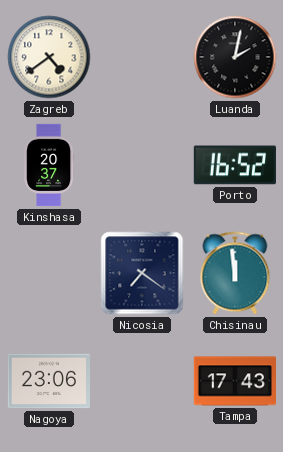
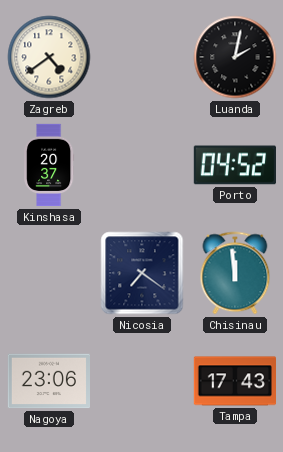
Porto: 16:52 -> 04:52
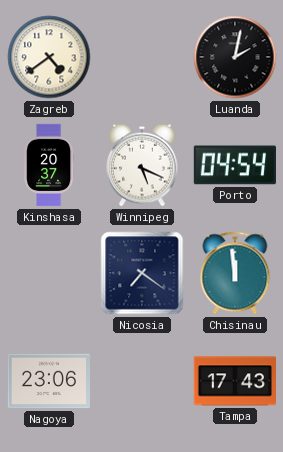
Winnipeg: none -> 5:19
Porto: 04:52 -> 04:54
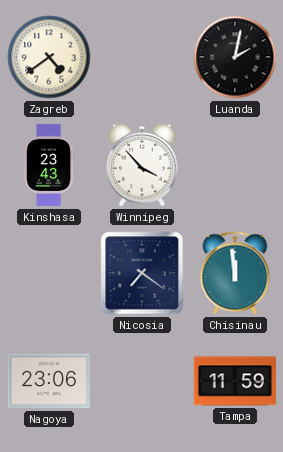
Kinshasa: 20:37 -> 23:43
Winnipeg: 5:19 -> 3:53
Porto: 04:54 -> none
Tampa: 17:43 -> 11:59
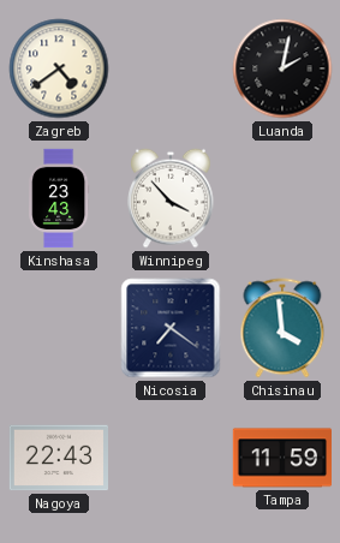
Chisinau: 11:59 -> 3:59
Nagoya: 23:06 -> 22:43
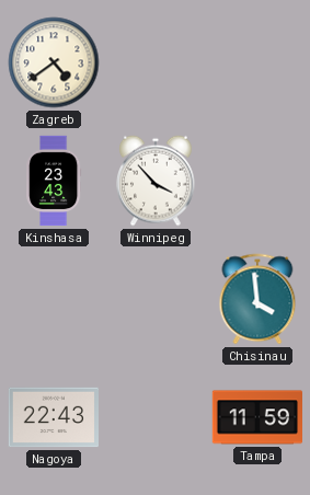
Luanda: 2:02 -> none
Nicosia: 7:21 -> none
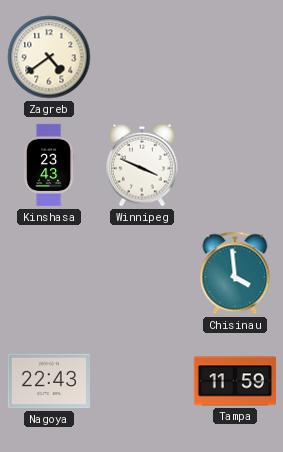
Winnipeg: 3:53 -> 3:49
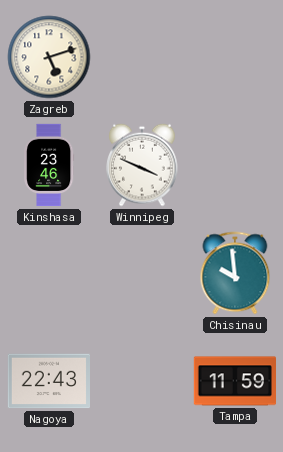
Zagreb: 4:39 -> 5:12
Kinshasa: 23:43 -> 23:46
Chisinau: 3:59 -> 9:59
